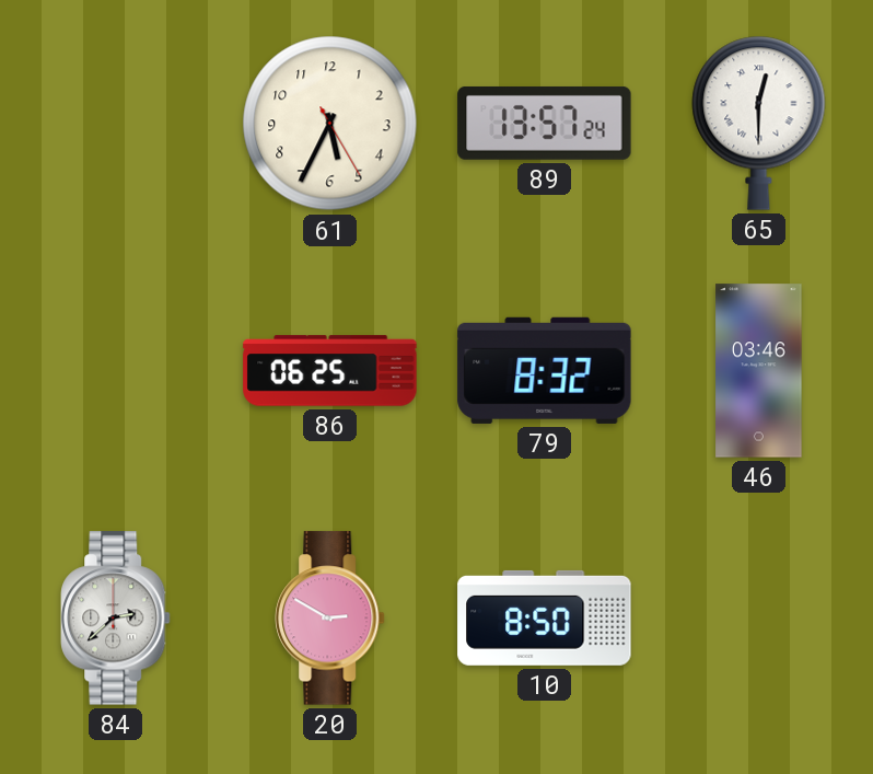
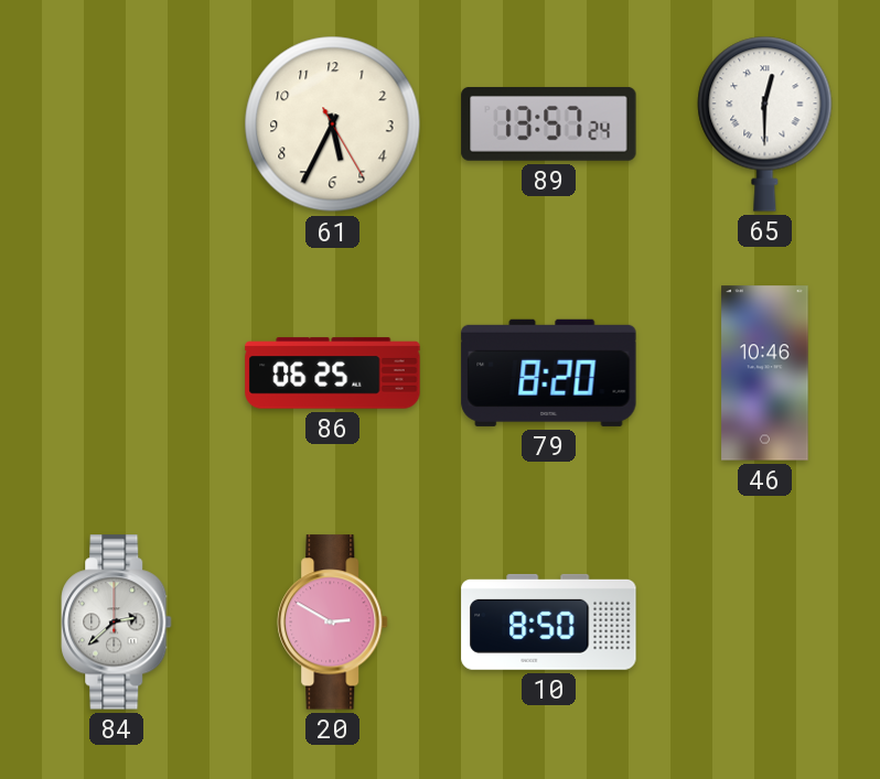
79: 8:32 -> 8:20
46: 03:46 -> 10:46
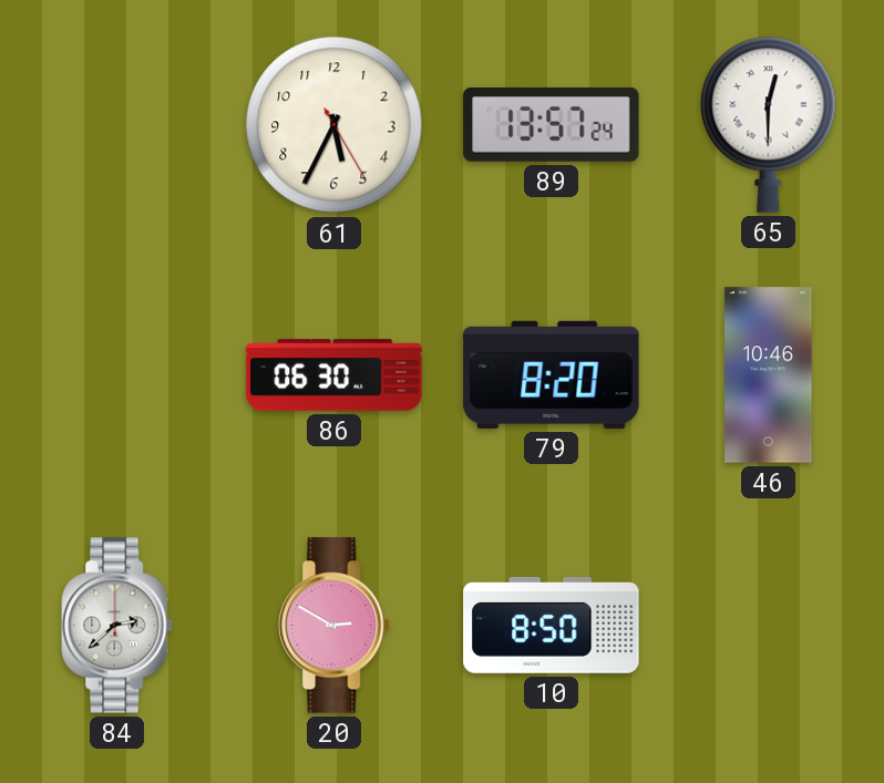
86: 06:25 -> 06:30
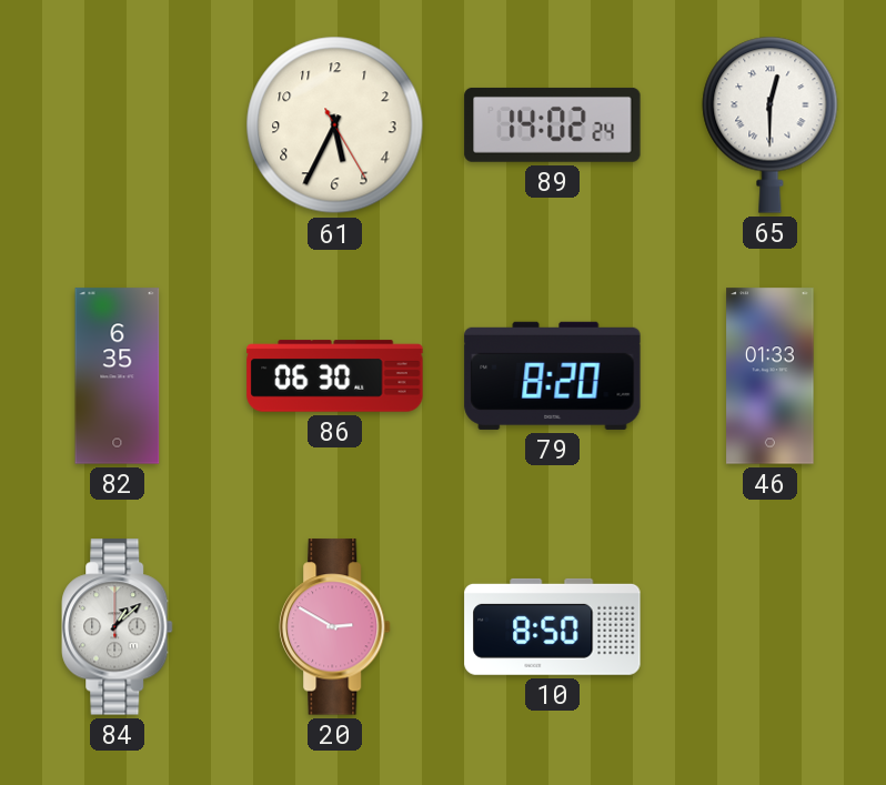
89: 13:57 -> 14:02
82: none -> 6:35
46: 10:46 -> 01:33
84: 2:38 -> 1:08
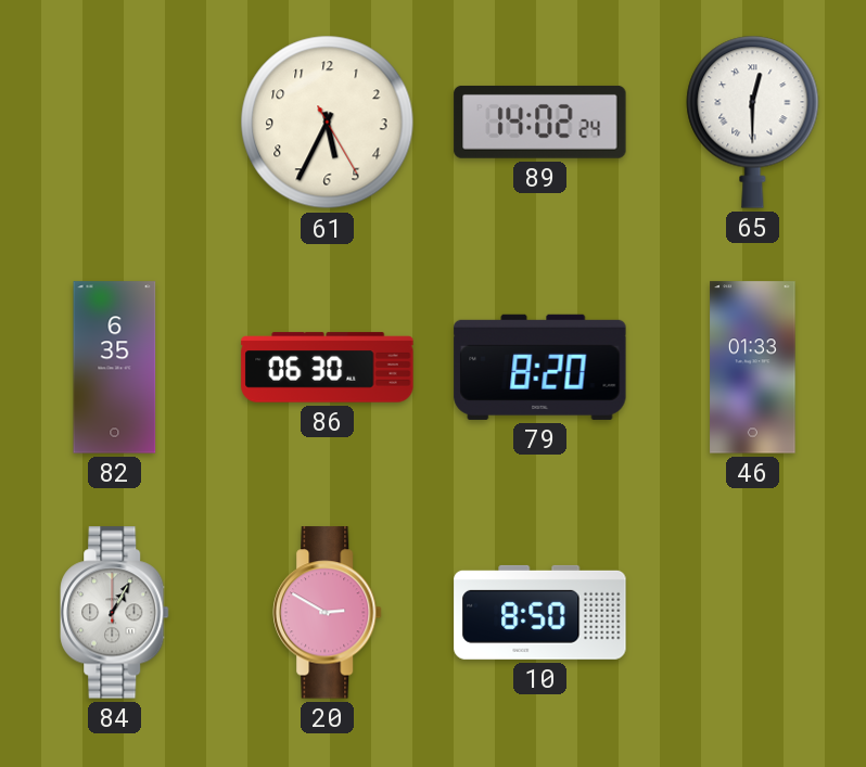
84: 1:08 -> 1:05
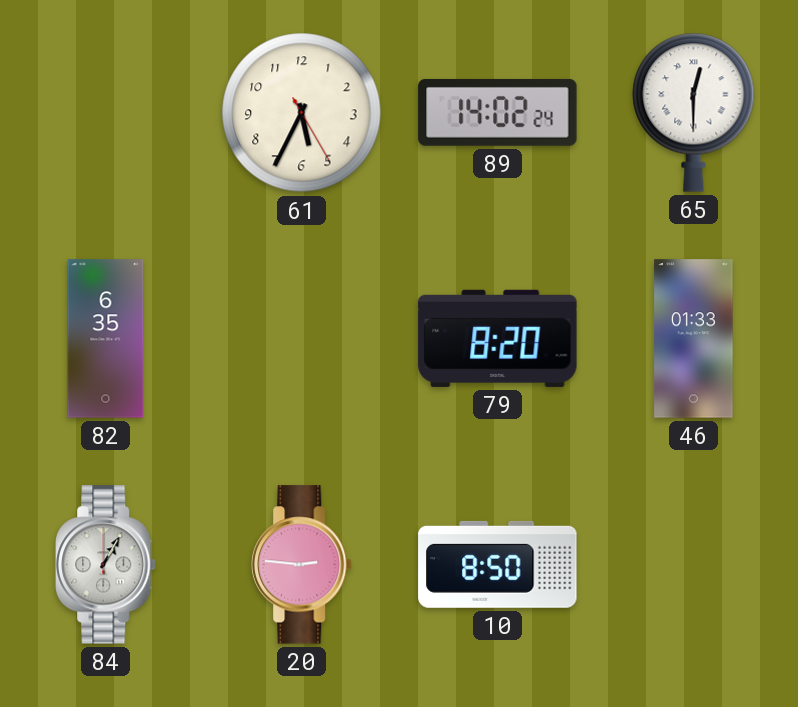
86: 06:30 -> none
20: 2:50 -> 2:46
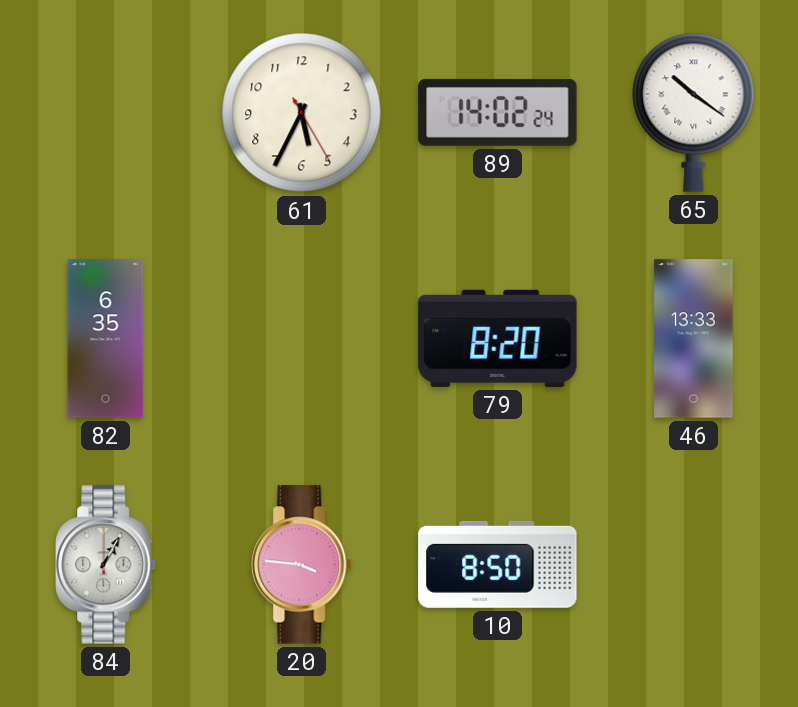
65: 12:30 -> 10:21
46: 01:33 -> 13:33
20: 2:46 -> 3:46
